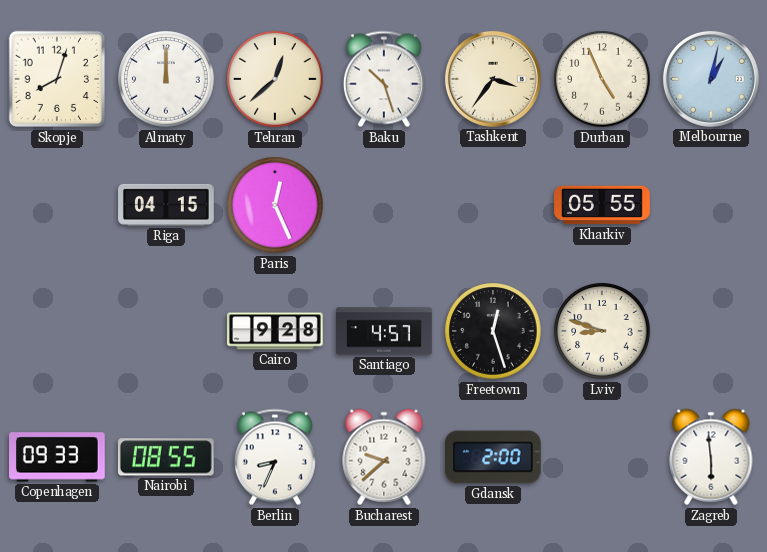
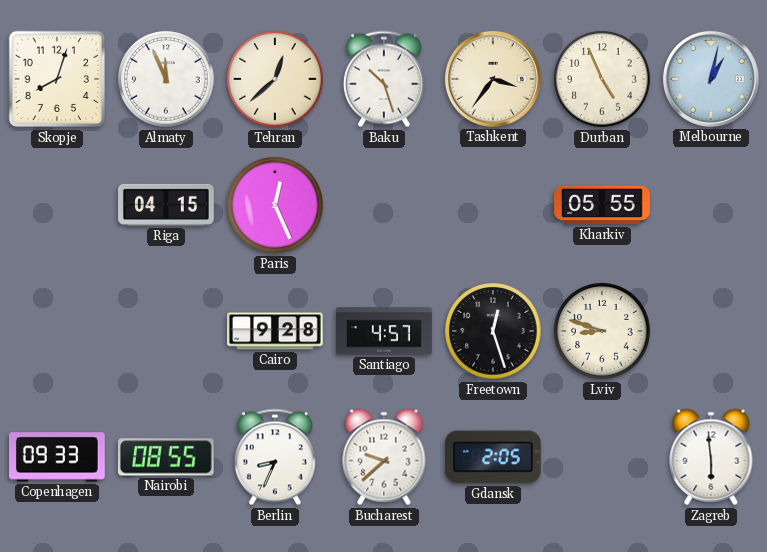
Almaty: 12:00 -> 11:56
Gdansk: 2:00 -> 2:05
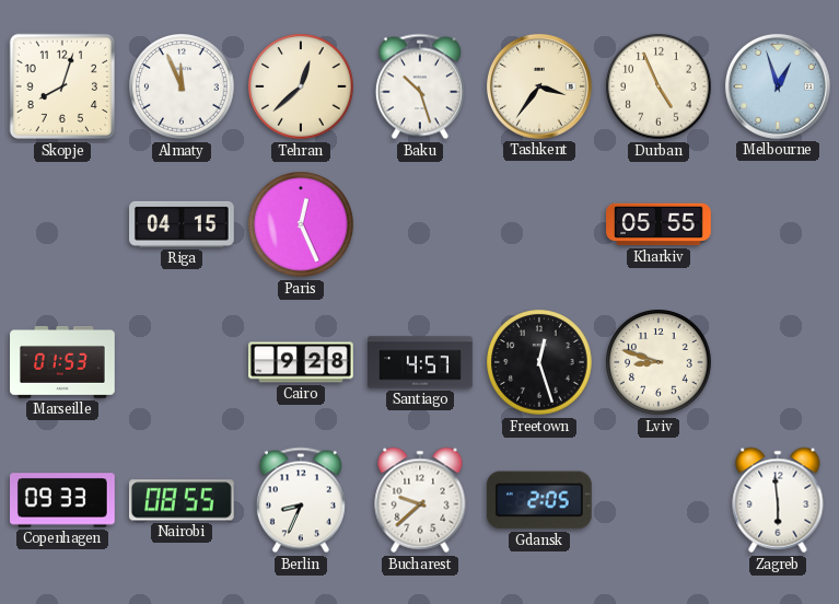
Melbourne: 1:02 -> 12:57
Marseille: none -> 01:53
